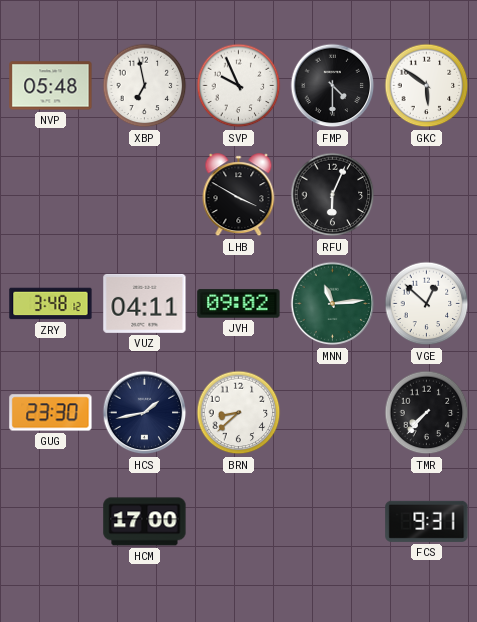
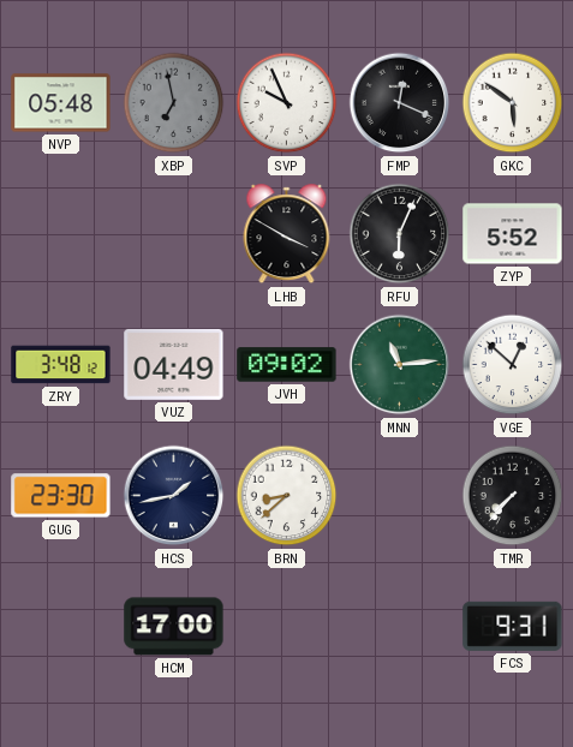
XBP dial: white -> grey
FMP: 4:30 -> 12:19
ZYP: none -> 5:52
VUZ: 04:11 -> 04:49
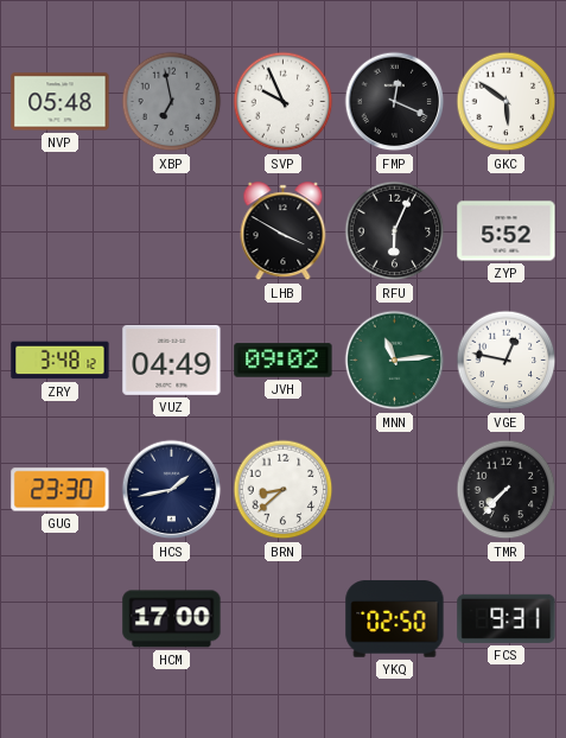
VGE: 12:52 -> 12:47
YKQ: none -> 02:50
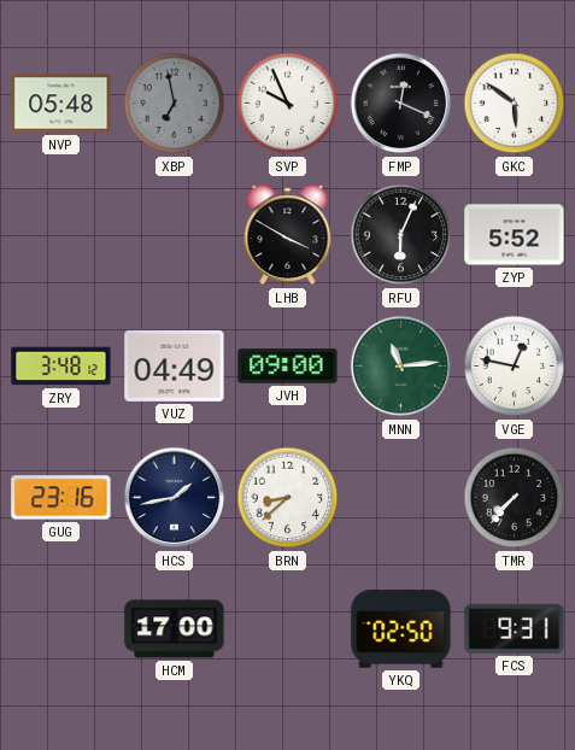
JVH: 09:02 -> 09:00
GUG: 23:30 -> 23:16
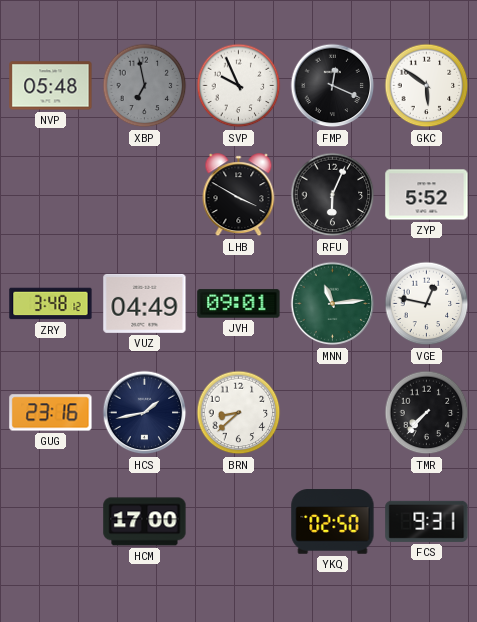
JVH: 09:00 -> 09:01
